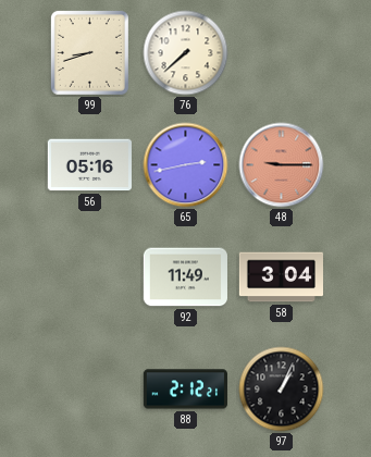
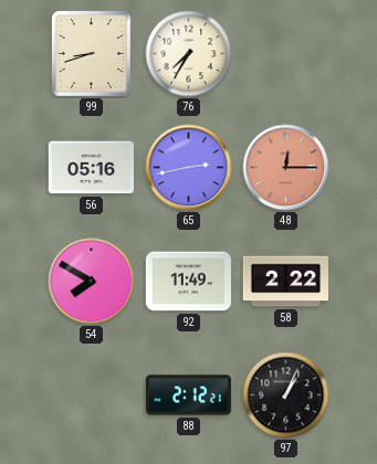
76: 7:38 -> 7:35
48: 9:15 -> 12:15
54: none -> 7:50
58: 3:04 -> 2:22
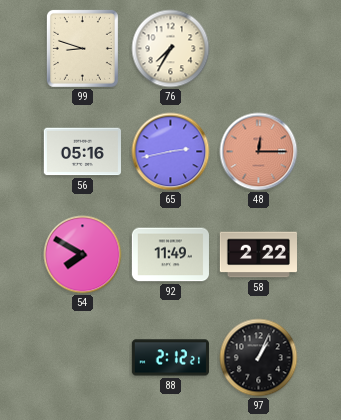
99: 8:42 -> 8:48
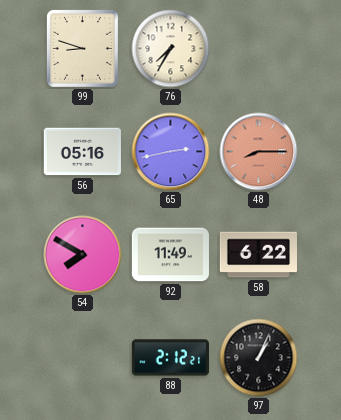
48: 12:15 -> 8:15
58: 2:22 -> 6:22
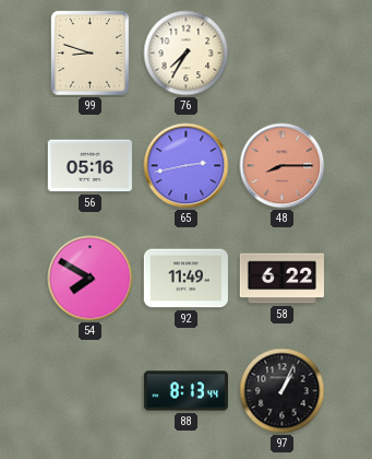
88: 2:12 -> 8:13
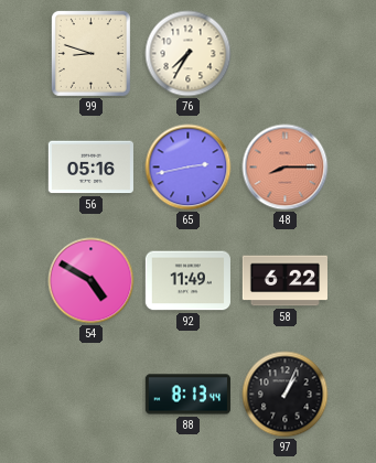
54: 7:50 -> 4:50
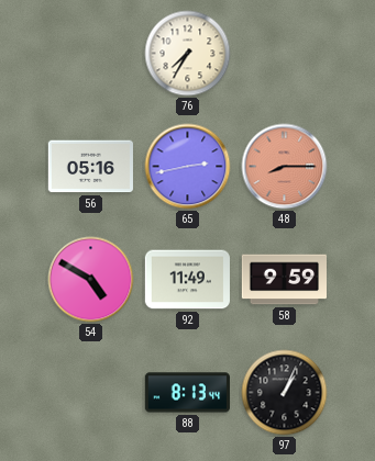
99: 8:48 -> none
58: 6:22 -> 9:59
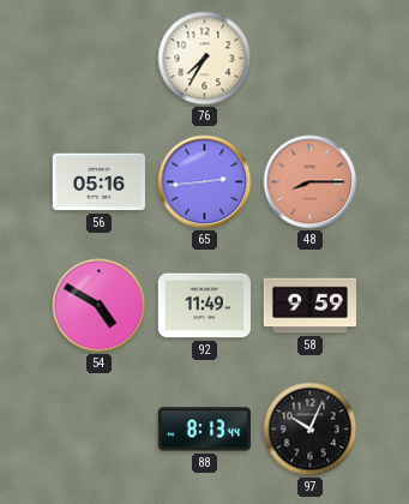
65: 2:43 -> 2:44
97: 1:04 -> 10:04
